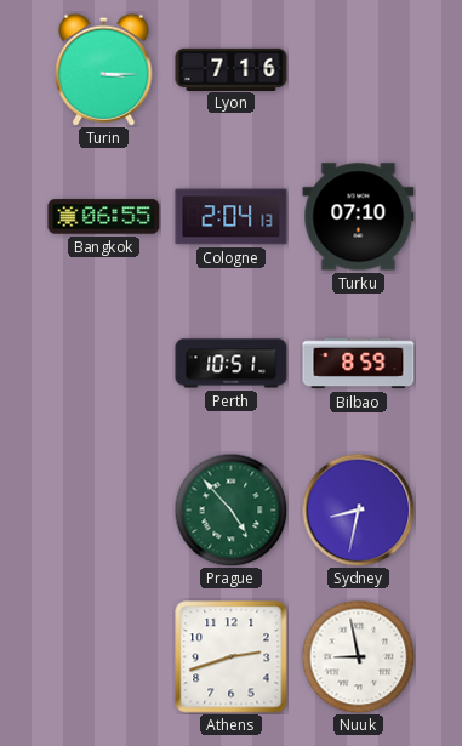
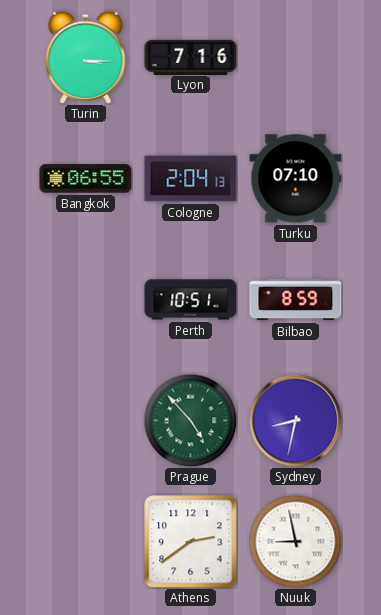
Athens: 2:42 -> 2:39
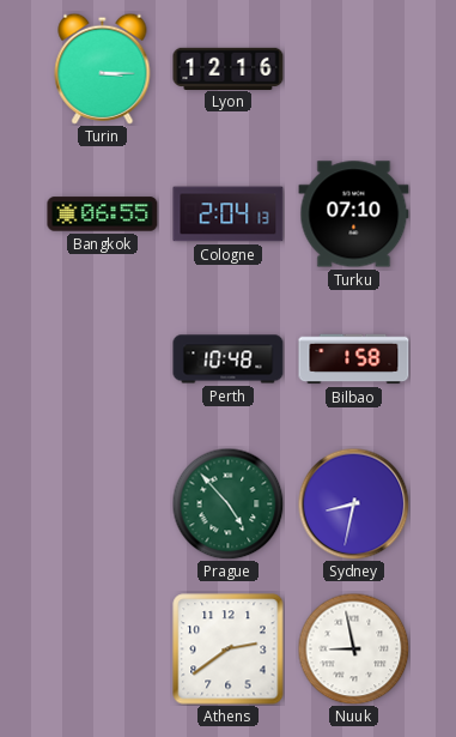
Lyon: 7:16 -> 12:16
Perth: 10:51 -> 10:48
Bilbao: 8:59 -> 1:58
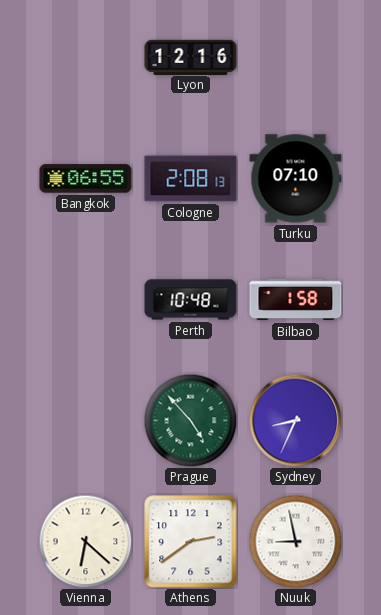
Turin: 3:15 -> none
Cologne: 2:04 -> 2:08
Sydney: 8:32 -> 8:34
Vienna: none -> 6:22
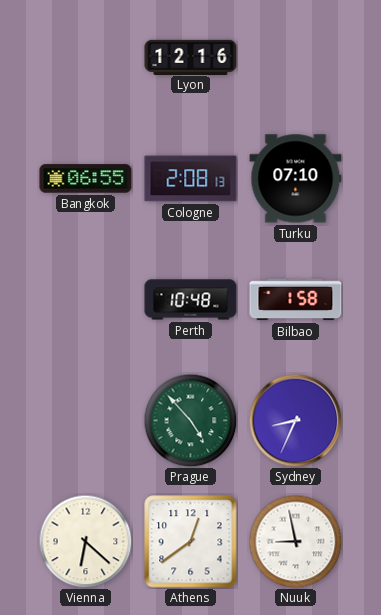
Athens: 2:39 -> 12:39
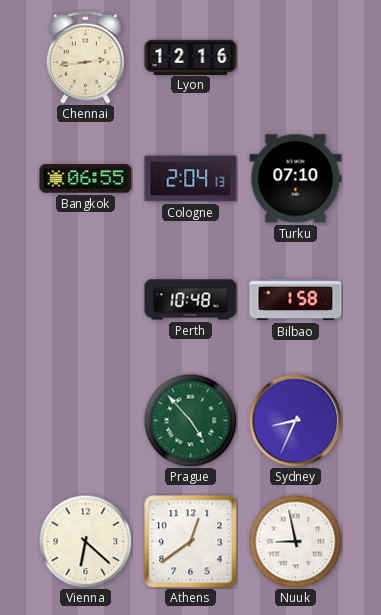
Chennai: none -> 2:44
Cologne: 2:08 -> 2:04
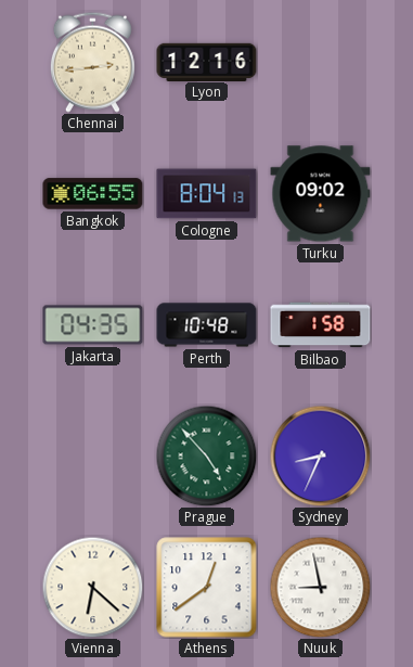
Cologne: 2:04 -> 8:04
Turku: 07:10 -> 09:02
Jakarta: none -> 04:35
